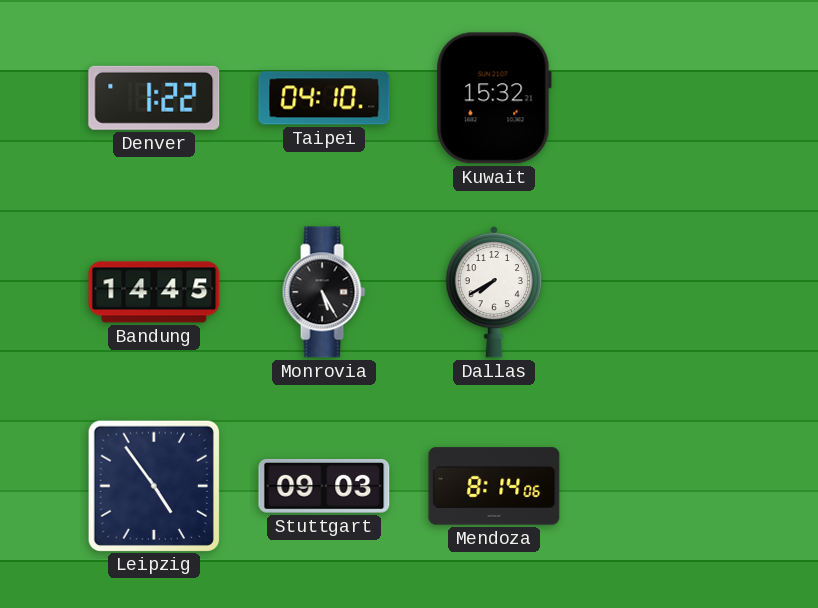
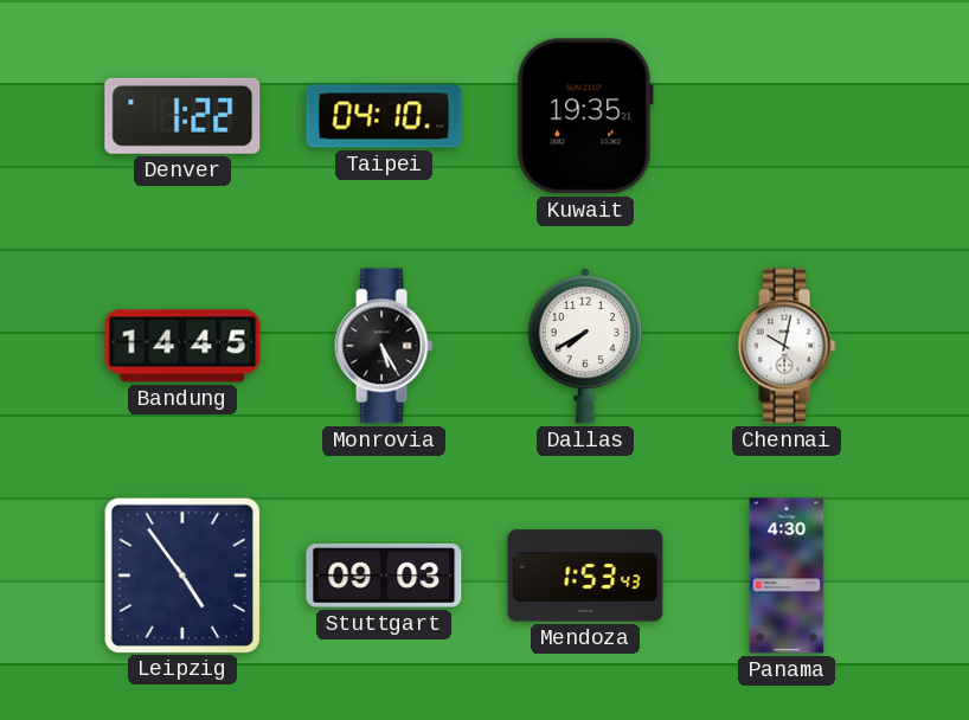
Kuwait: 15:32 -> 19:35
Chennai: none -> 10:02
Mendoza: 8:14 -> 1:53
Panama: none -> 4:30
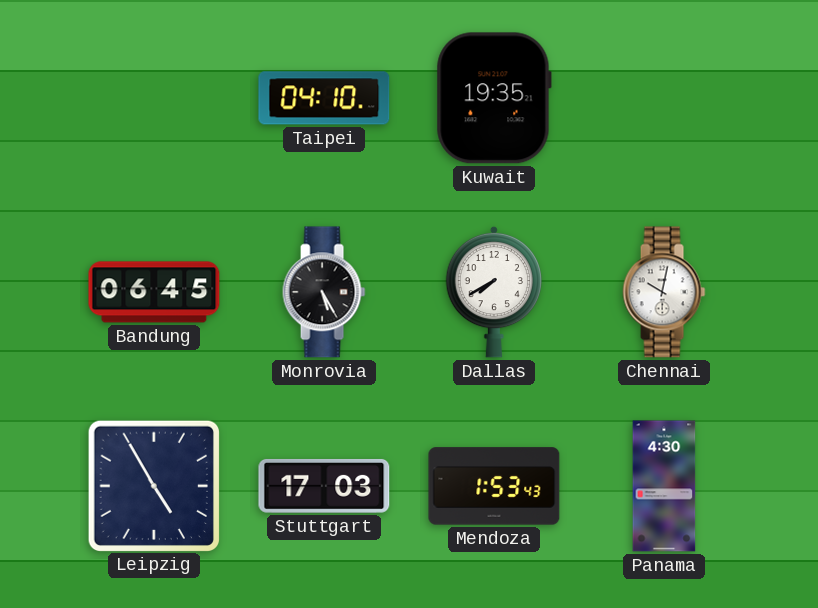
Denver: 1:22 -> none
Bandung: 14:45 -> 06:45
Leipzig: 4:54 -> 4:55
Stuttgart: 09:03 -> 17:03
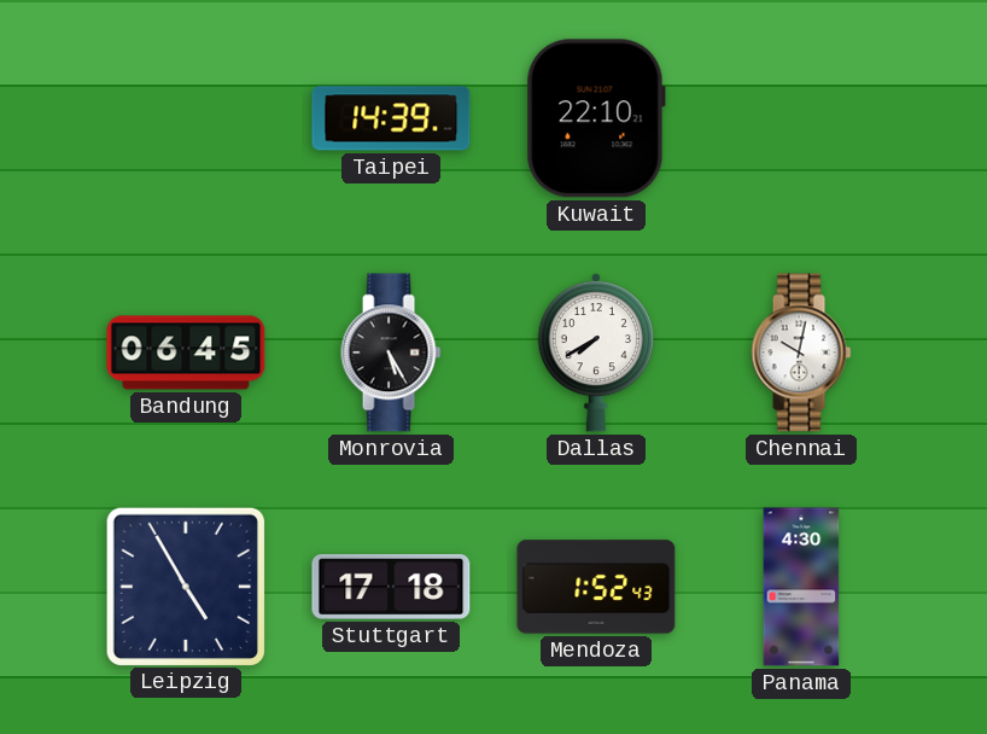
Taipei: 04:10 -> 14:39
Kuwait: 19:35 -> 22:10
Stuttgart: 17:03 -> 17:18
Mendoza: 1:53 -> 1:52
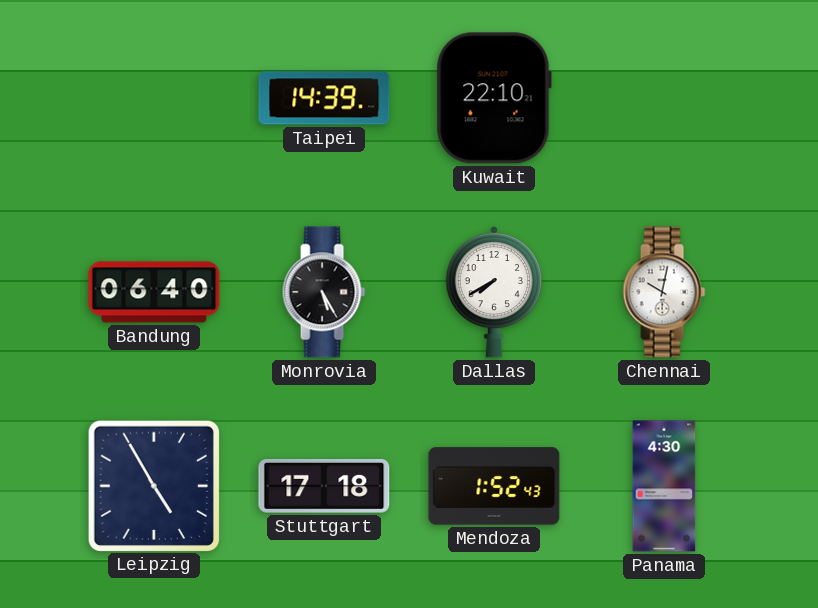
Bandung: 06:45 -> 06:40
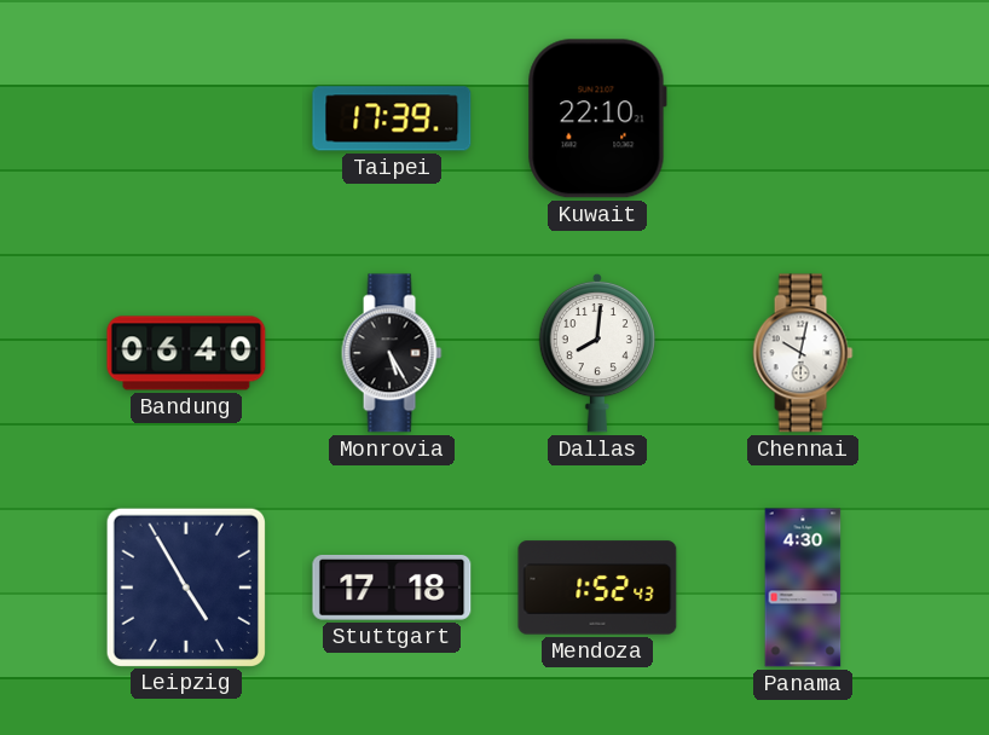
Taipei: 14:39 -> 17:39
Dallas: 7:40 -> 8:01
